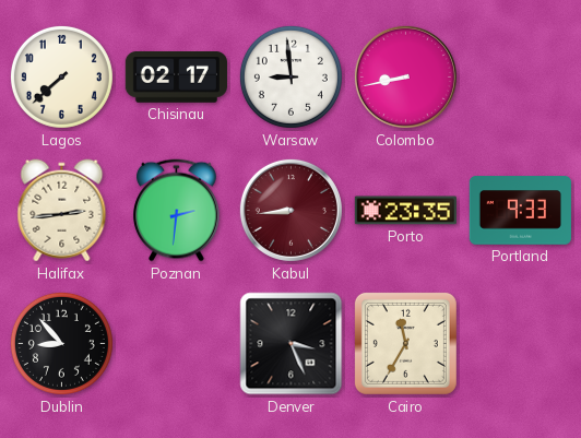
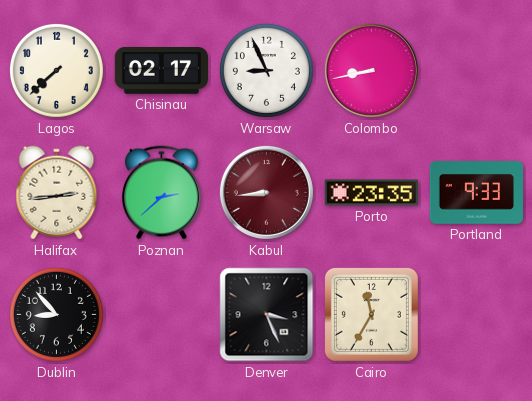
Warsaw: 8:59 -> 8:56
Poznan: 2:31 -> 2:38
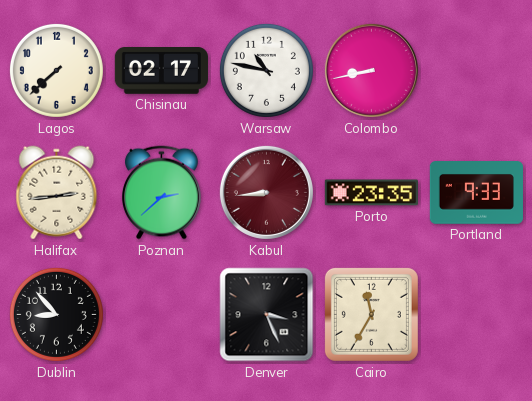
Warsaw: 8:56 -> 10:47
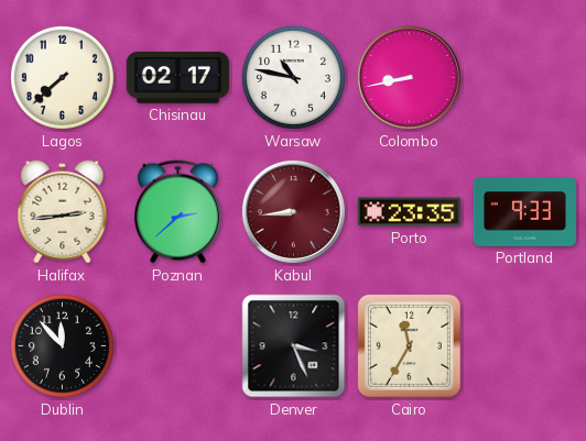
Dublin: 8:53 -> 11:53
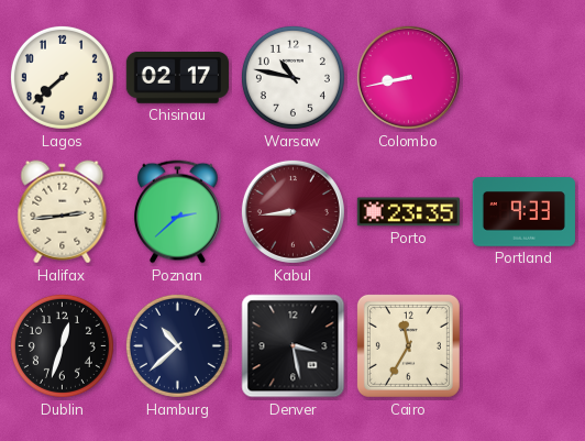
Dublin: 11:53 -> 12:33
Hamburg: none -> 10:38
Denver: 3:26 -> 3:28
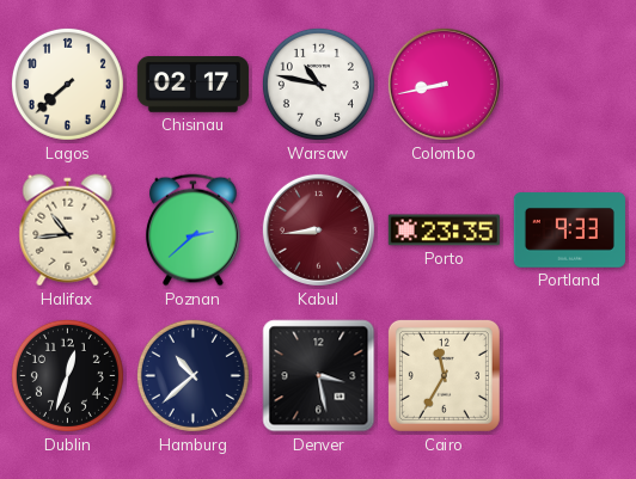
Halifax: 2:44 -> 10:44
